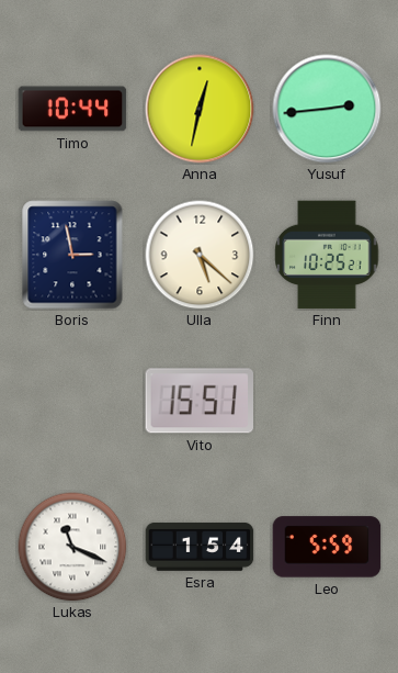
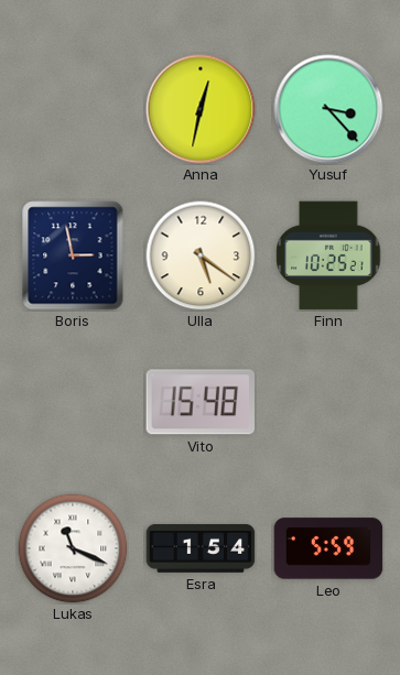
Timo: 10:44 -> none
Yusuf: 2:44 -> 3:23
Ulla: 5:22 -> 5:21
Vito: 15:51 -> 15:48
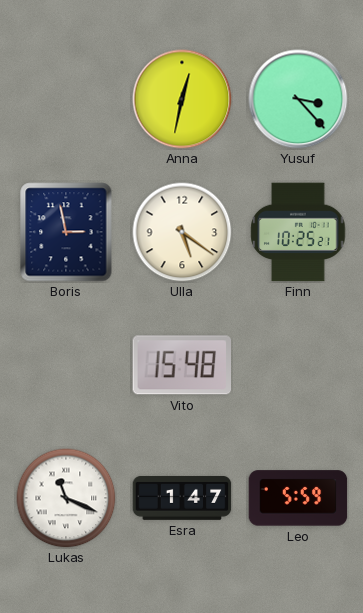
Esra: 1:54 -> 1:47
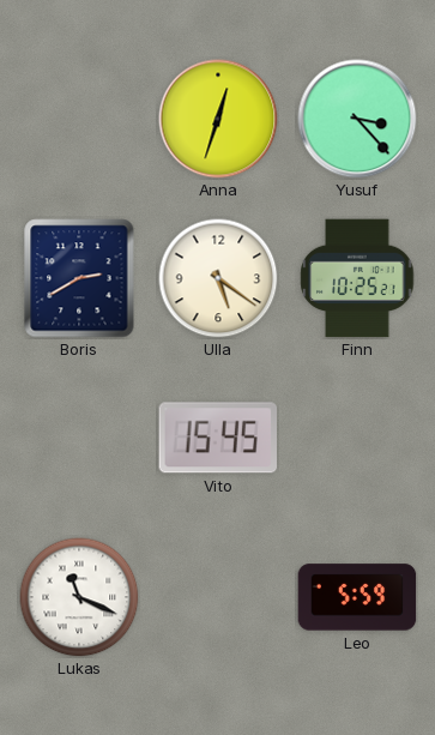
Anna: 12:32 -> 12:33
Boris: 2:58 -> 2:40
Vito: 15:48 -> 15:45
Esra: 1:47 -> none
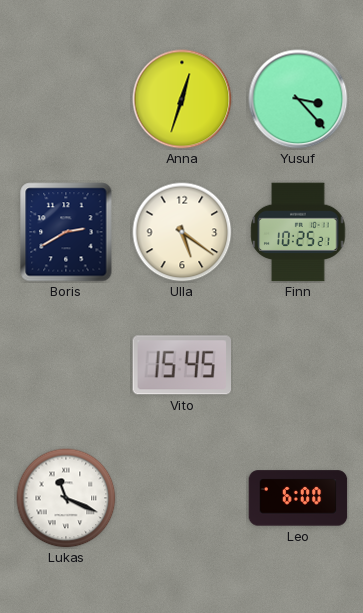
Leo: 5:59 -> 6:00
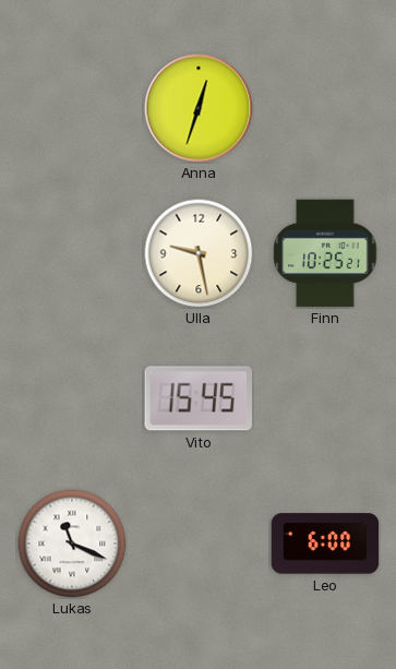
Yusuf: 3:23 -> none
Boris: 2:40 -> none
Ulla: 5:21 -> 9:28
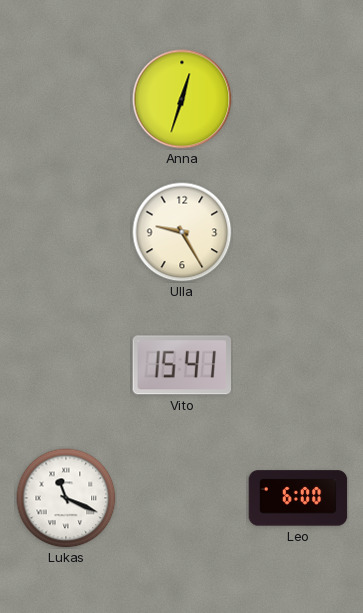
Ulla: 9:28 -> 9:25
Finn: 10:25 -> none
Vito: 15:45 -> 15:41
